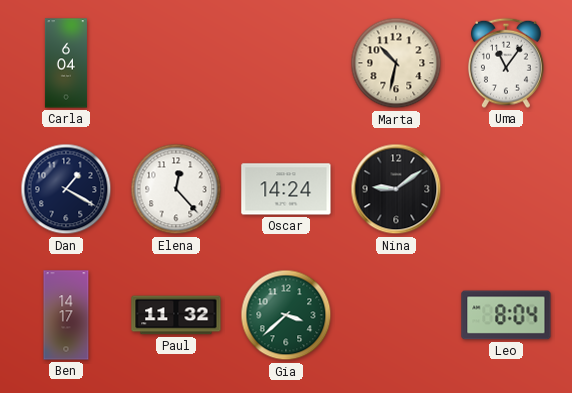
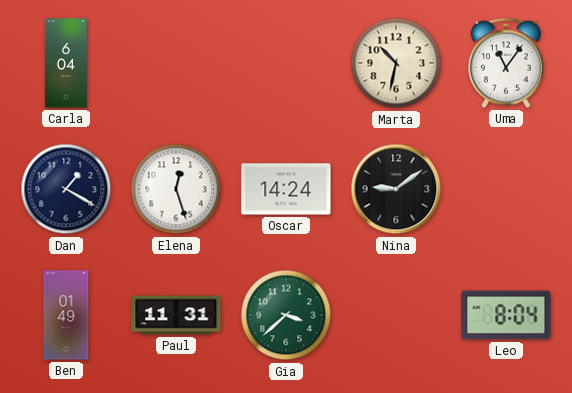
Elena: 12:23 -> 12:27
Ben: 14:17 -> 01:49
Paul: 11:32 -> 11:31
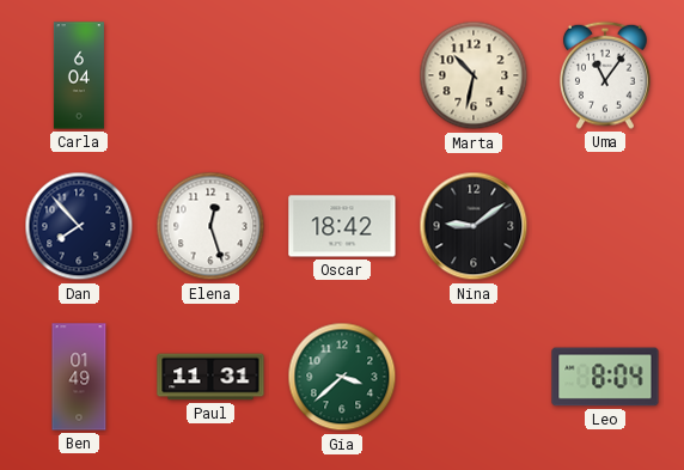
Dan: 1:20 -> 7:53
Oscar: 14:24 -> 18:42
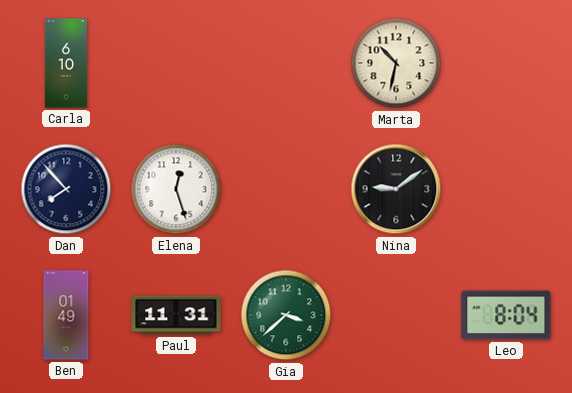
Carla: 6:04 -> 6:10
Uma: 11:06 -> none
Oscar: 18:42 -> none
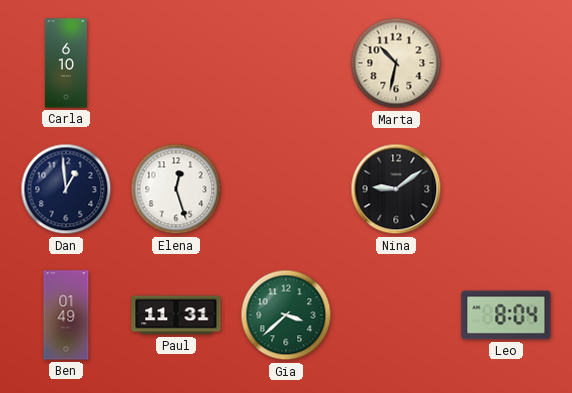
Dan: 7:53 -> 12:59
